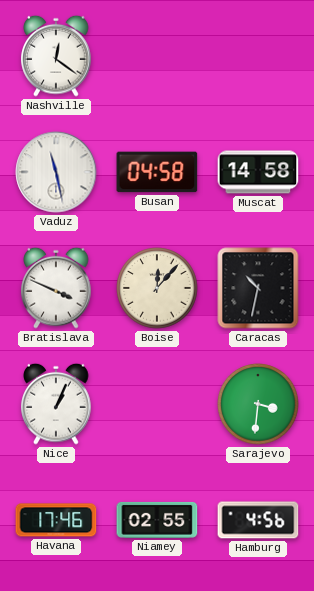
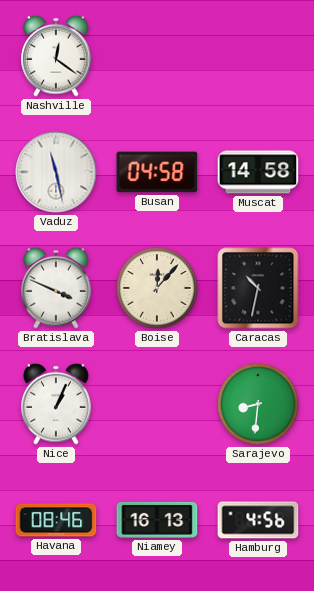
Sarajevo: 3:31 -> 8:31
Havana: 17:46 -> 08:46
Niamey: 02:55 -> 16:13
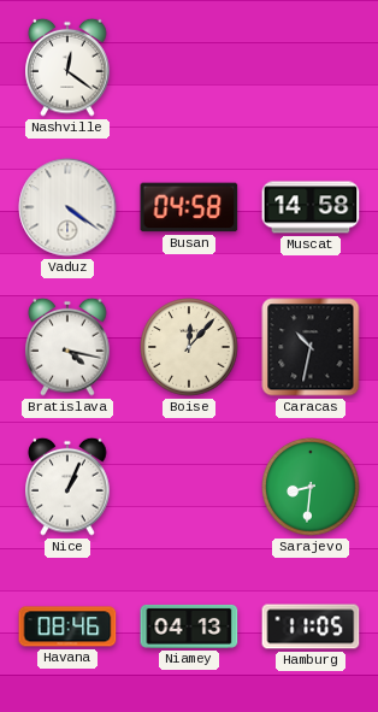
Vaduz: 11:28 -> 4:21
Bratislava: 3:49 -> 4:17
Niamey: 16:13 -> 04:13
Hamburg: 4:56 -> 11:05
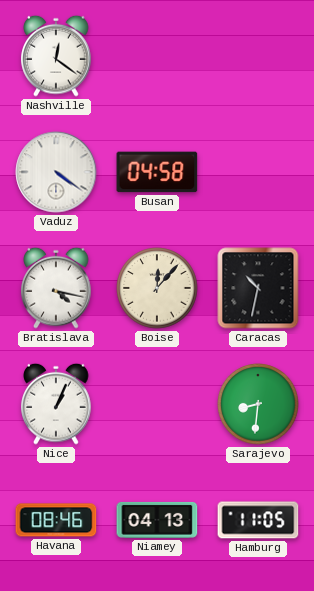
Muscat: 14:58 -> none
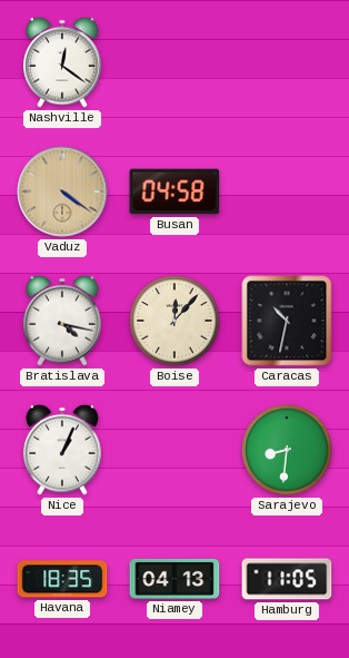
Vaduz dial: white -> champagne
Havana: 08:46 -> 18:35
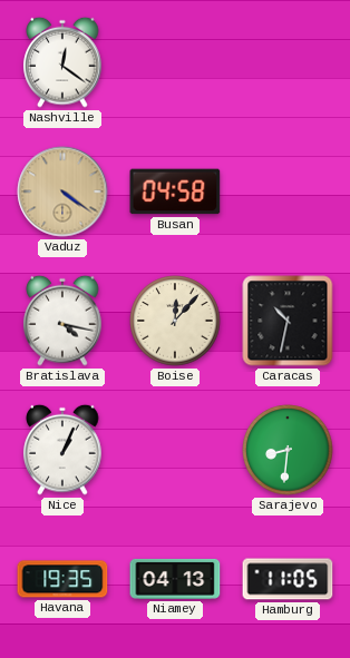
Havana: 18:35 -> 19:35
